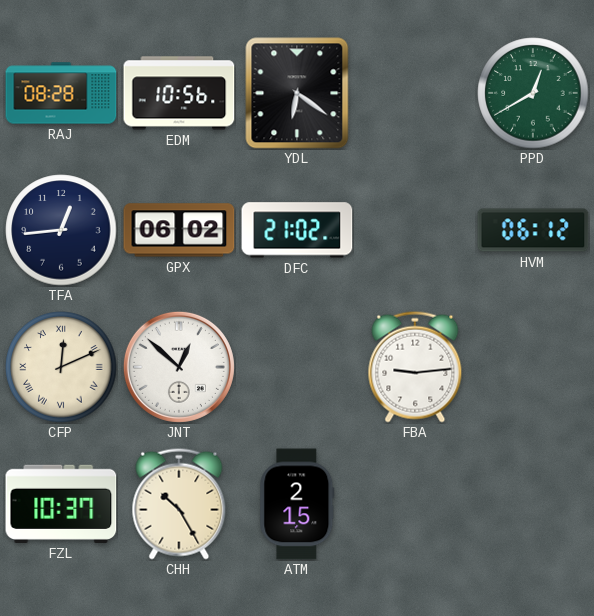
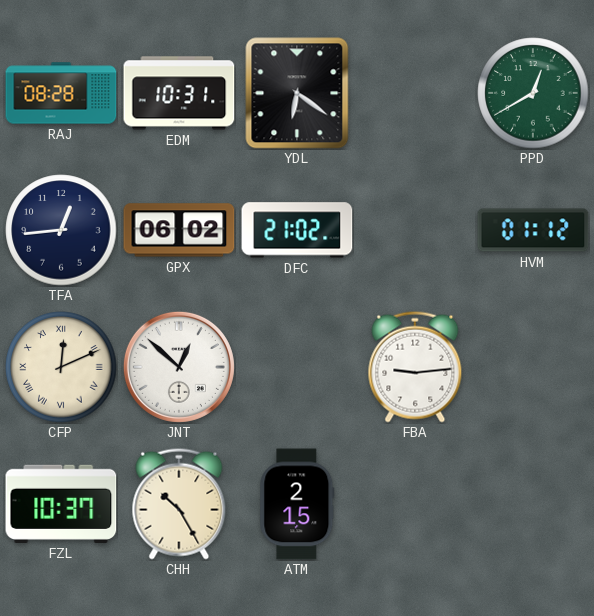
EDM: 10:56 -> 10:31
HVM: 06:12 -> 01:12
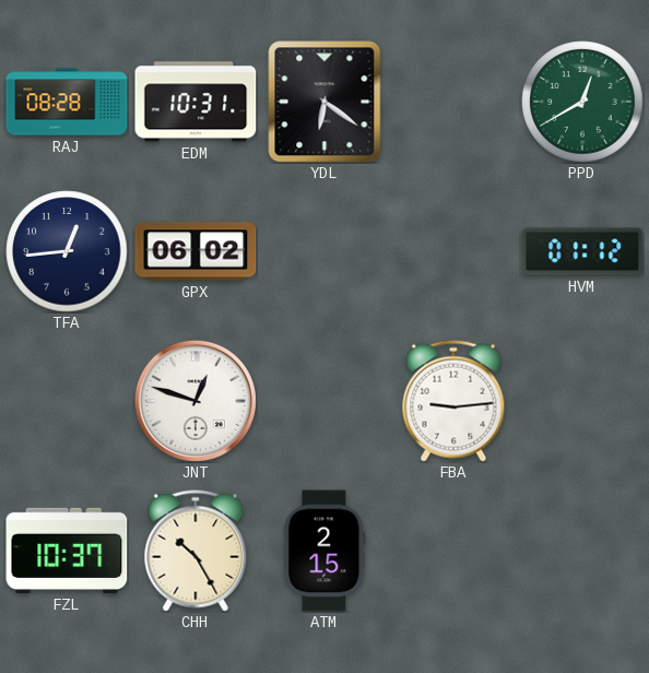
DFC: 21:02 -> none
CFP: 12:11 -> none
JNT: 12:52 -> 12:48
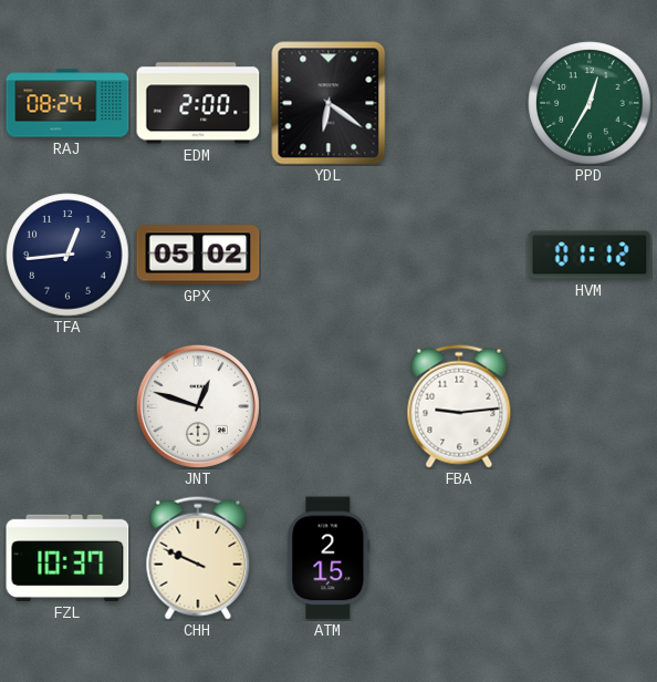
RAJ: 08:28 -> 08:24
EDM: 10:31 -> 2:00
PPD: 12:40 -> 12:35
GPX: 06:02 -> 05:02
CHH: 10:25 -> 9:49
